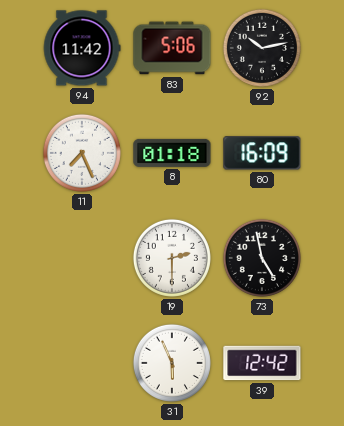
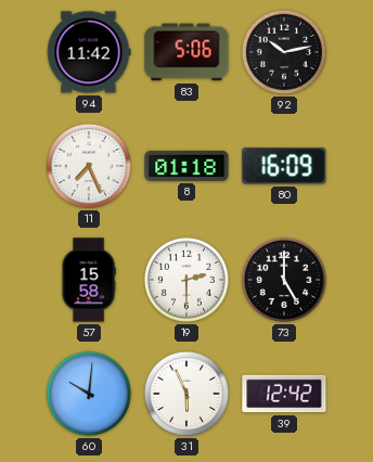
57: none -> 15:58
73: 4:58 -> 5:00
60: none -> 10:01
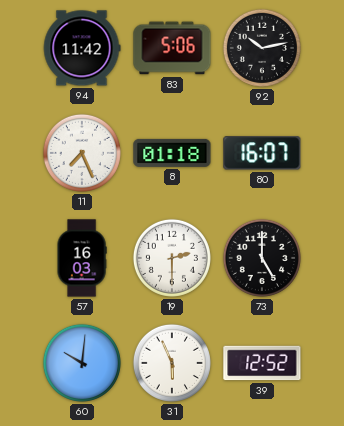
80: 16:09 -> 16:07
57: 15:58 -> 16:03
39: 12:42 -> 12:52
